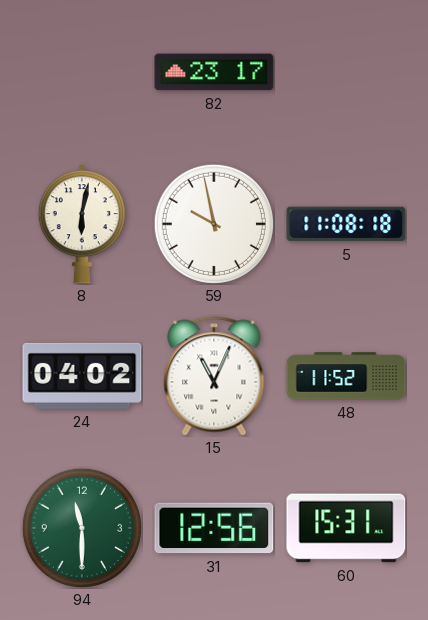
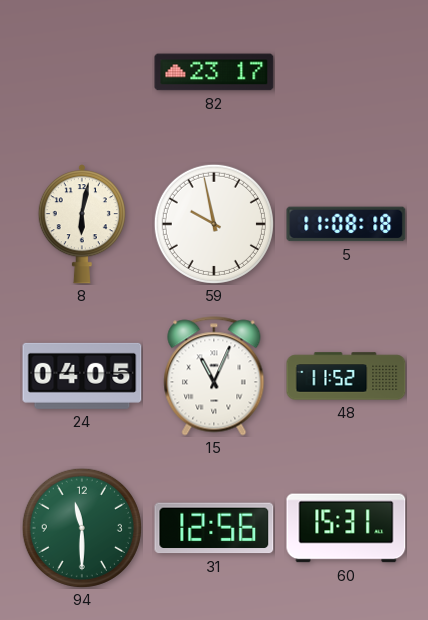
24: 04:02 -> 04:05
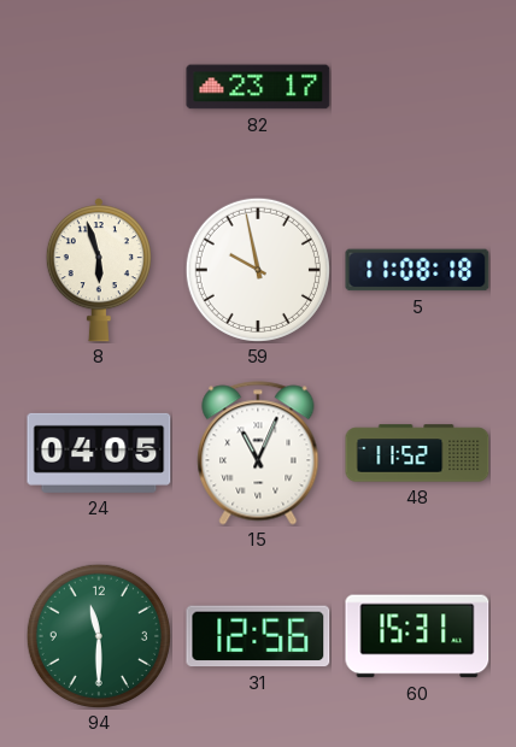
8: 6:02 -> 5:57
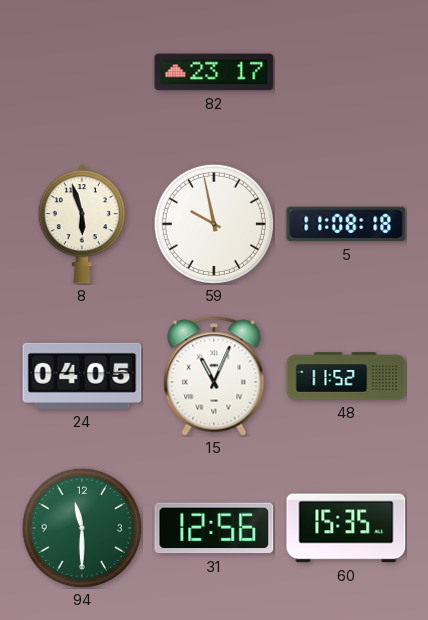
60: 15:31 -> 15:35
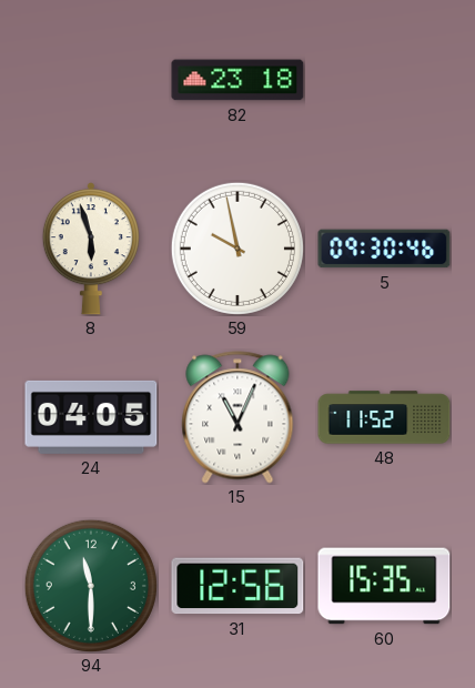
82: 23:17 -> 23:18
5: 11:08 -> 09:30
